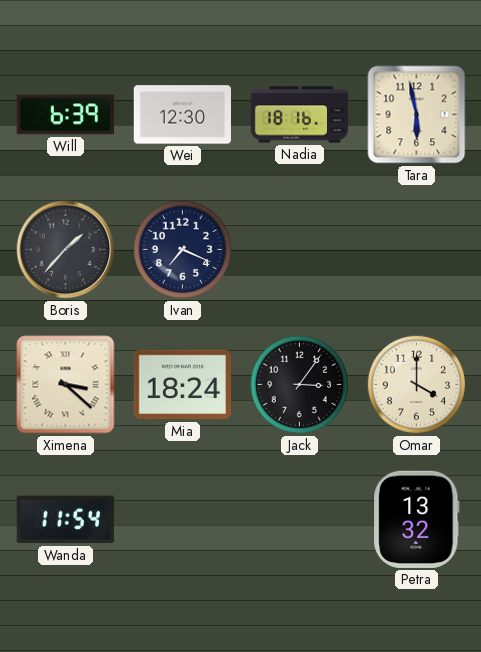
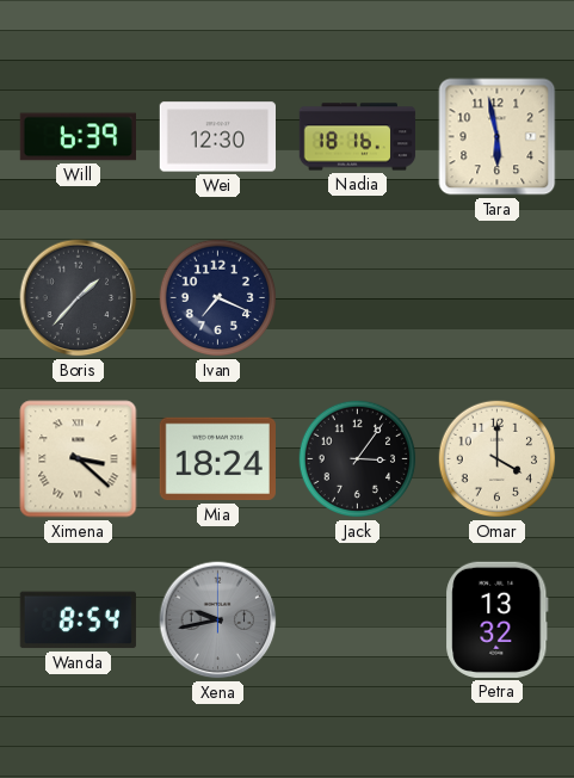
Wanda: 11:54 -> 8:54
Xena: none -> 9:43
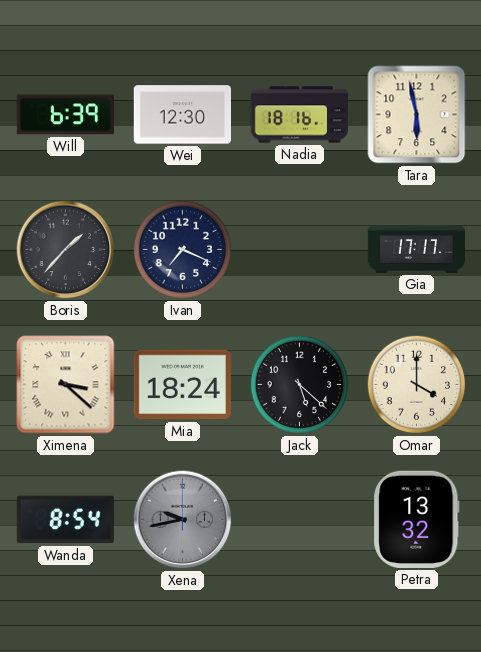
Gia: none -> 17:17
Jack: 3:06 -> 5:22
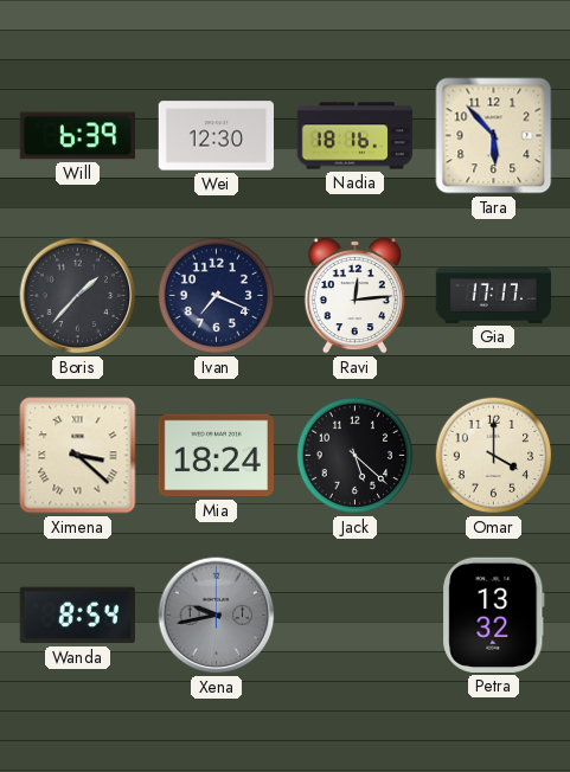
Tara: 5:58 -> 5:53
Ravi: none -> 12:14
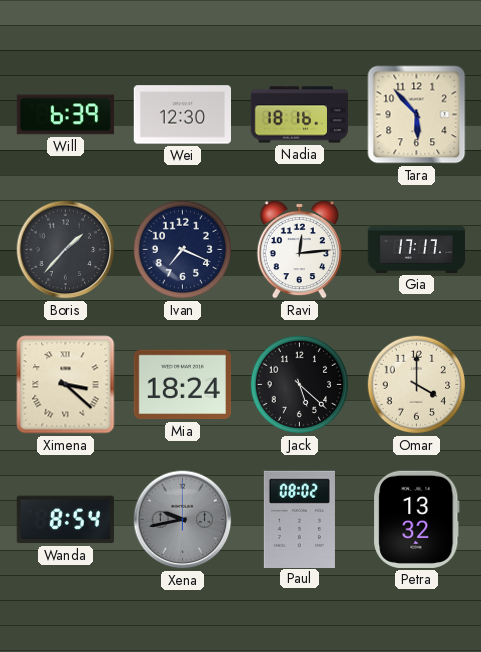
Paul: none -> 08:02
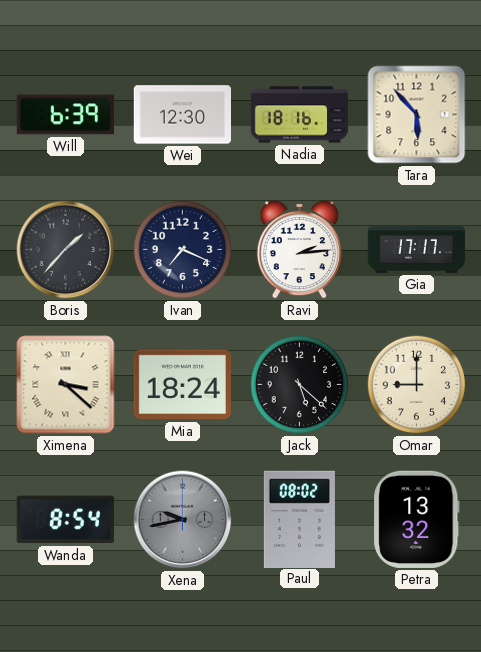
Ravi: 12:14 -> 2:14
Omar: 4:00 -> 9:00
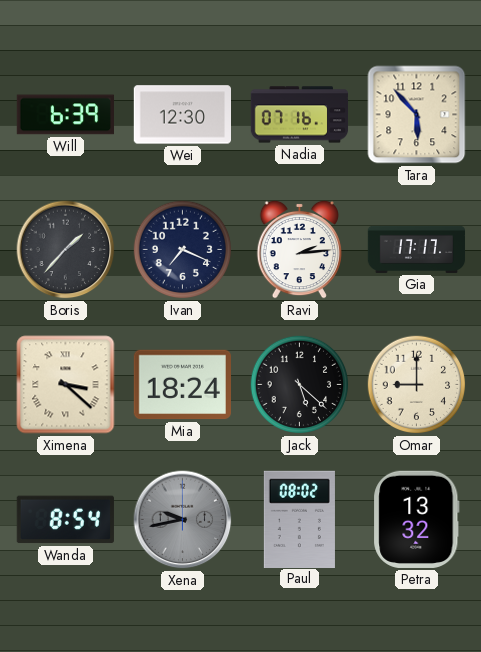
Nadia: 18:16 -> 07:16
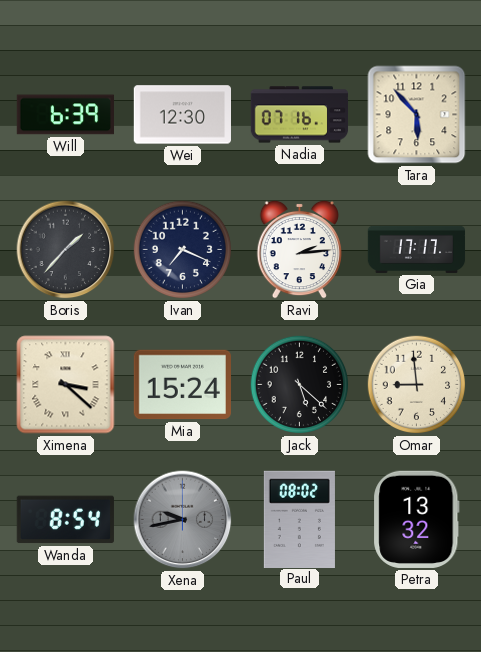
Mia: 18:24 -> 15:24
Omar: 9:00 -> 8:59
